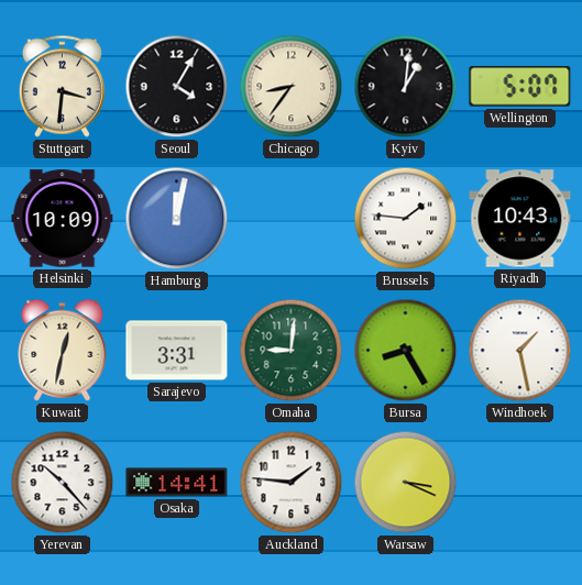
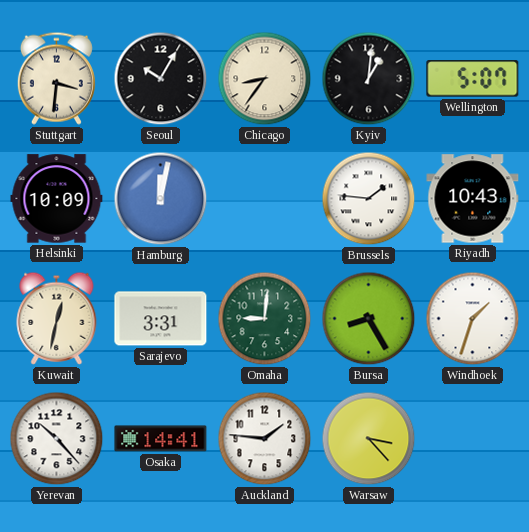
Seoul: 4:05 -> 10:05
Windhoek: 1:28 -> 1:33
Warsaw: 3:19 -> 3:23
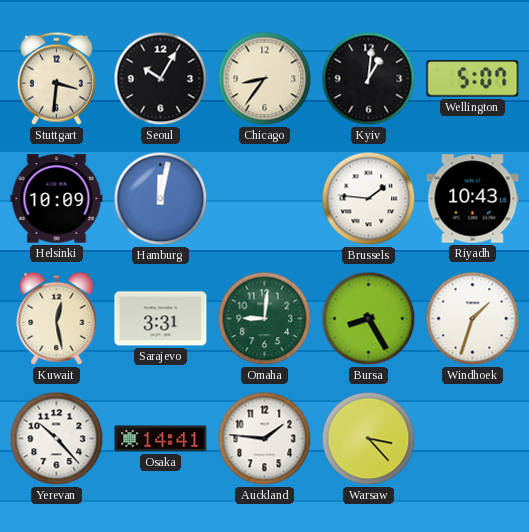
Kuwait: 12:32 -> 12:28
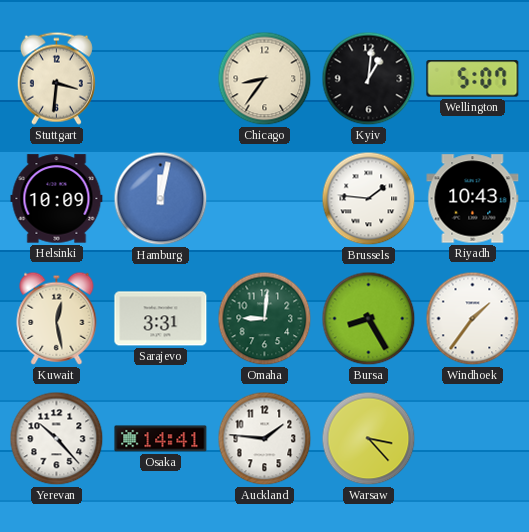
Seoul: 10:05 -> none
Windhoek: 1:33 -> 1:36
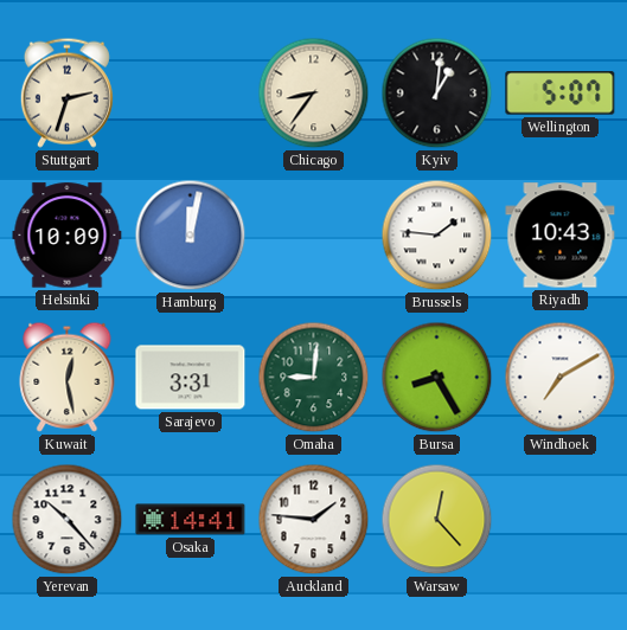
Stuttgart: 3:31 -> 2:33
Windhoek: 1:36 -> 7:10
Warsaw: 3:23 -> 12:23
